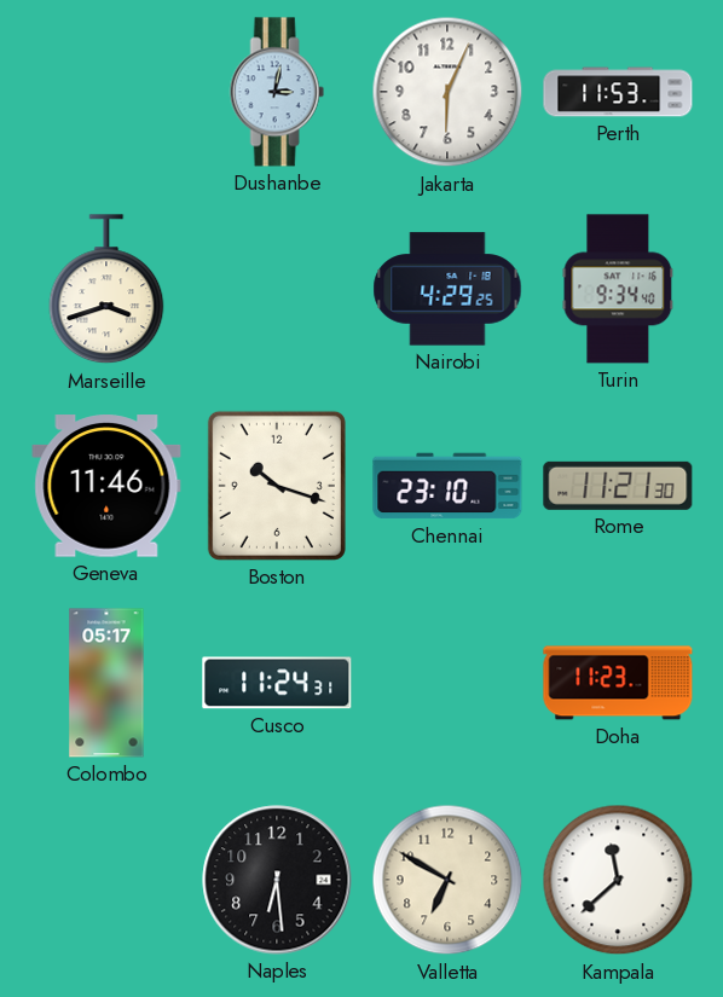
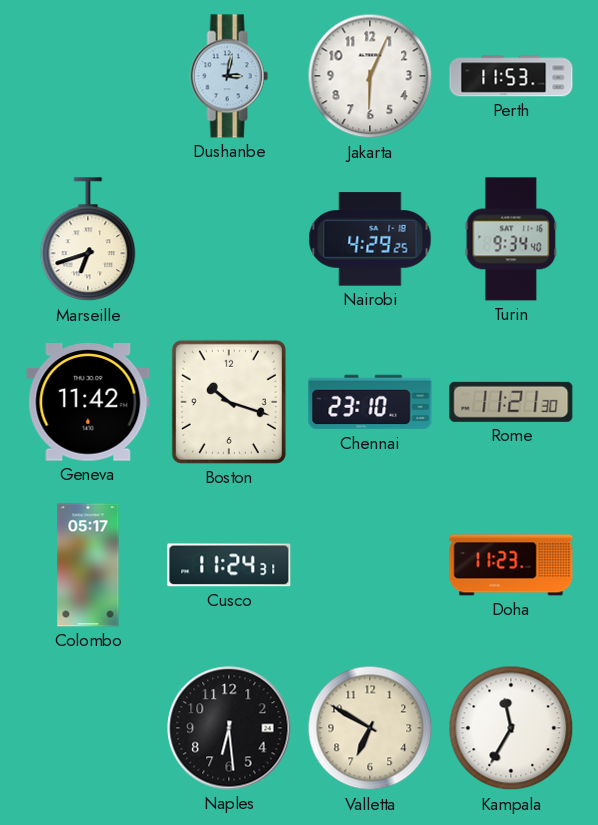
Marseille: 3:42 -> 6:42
Geneva: 11:46 -> 11:42
Kampala: 11:38 -> 11:35
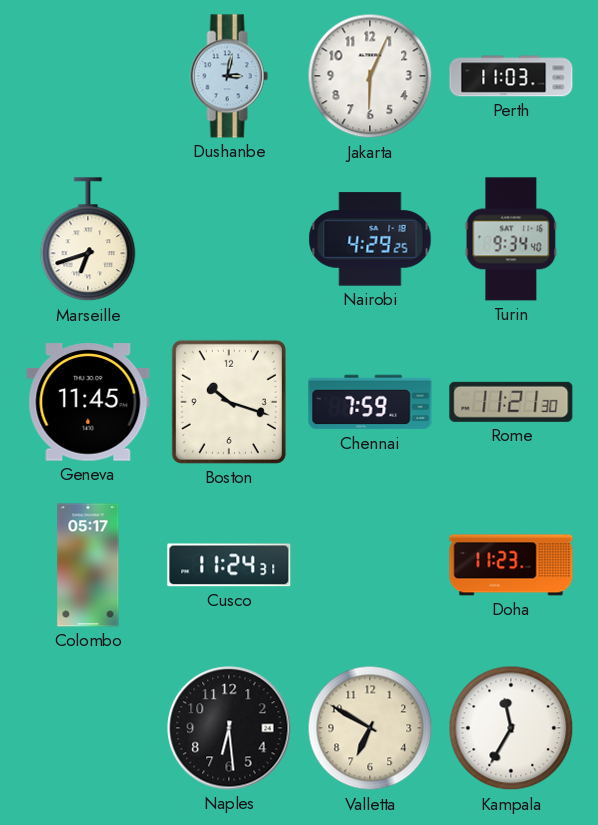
Perth: 11:53 -> 11:03
Geneva: 11:42 -> 11:45
Chennai: 23:10 -> 7:59
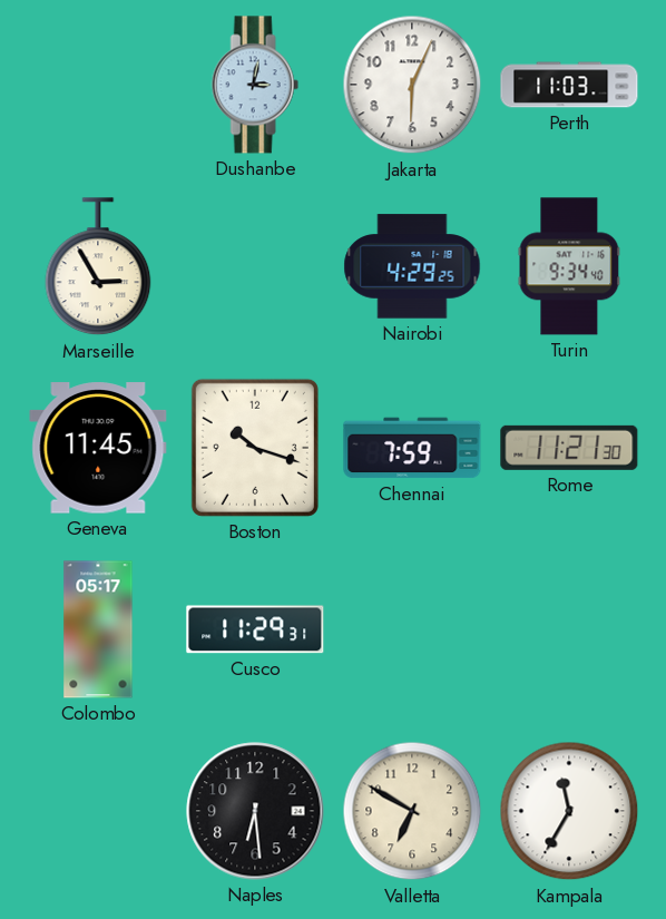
Marseille: 6:42 -> 2:55
Cusco: 11:24 -> 11:29
Doha: 11:23 -> none
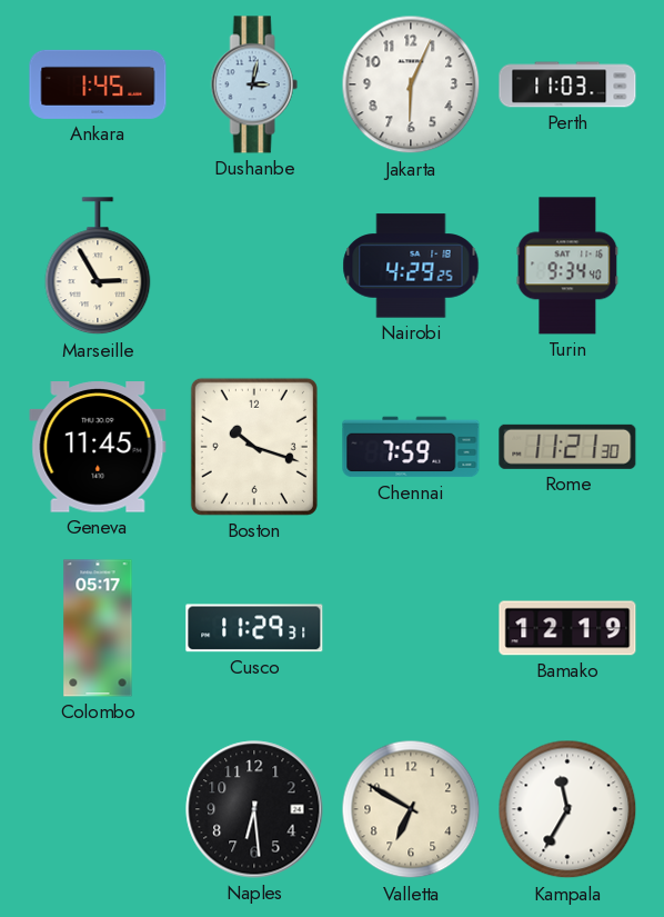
Ankara: none -> 1:45
Bamako: none -> 12:19
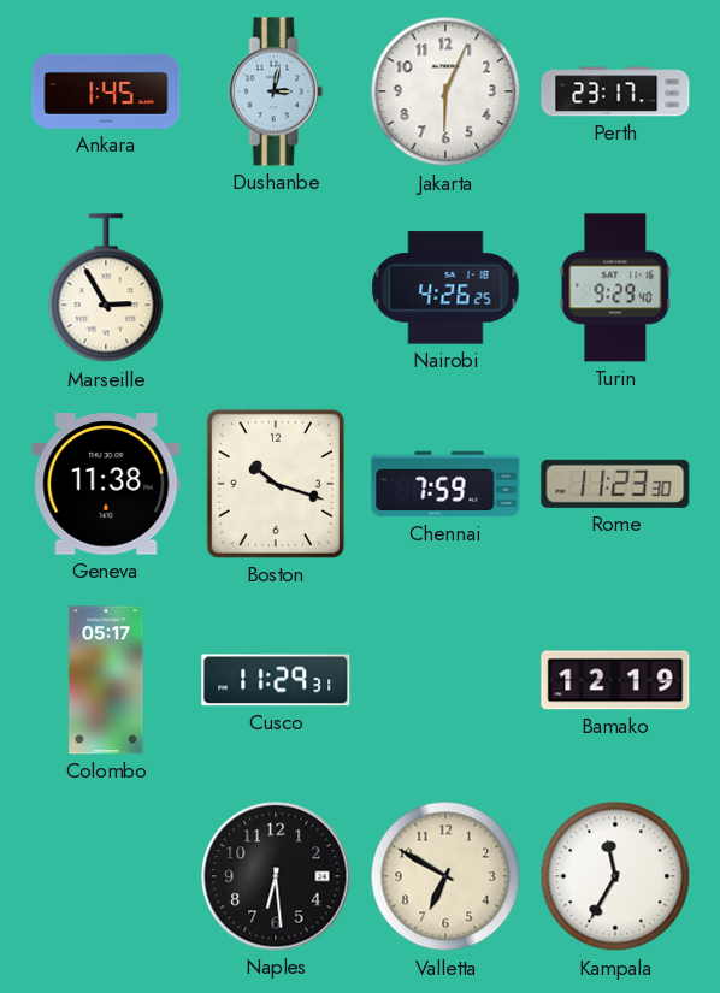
Perth: 11:03 -> 23:17
Nairobi: 4:29 -> 4:26
Turin: 9:34 -> 9:29
Geneva: 11:45 -> 11:38
Rome: 11:21 -> 11:23
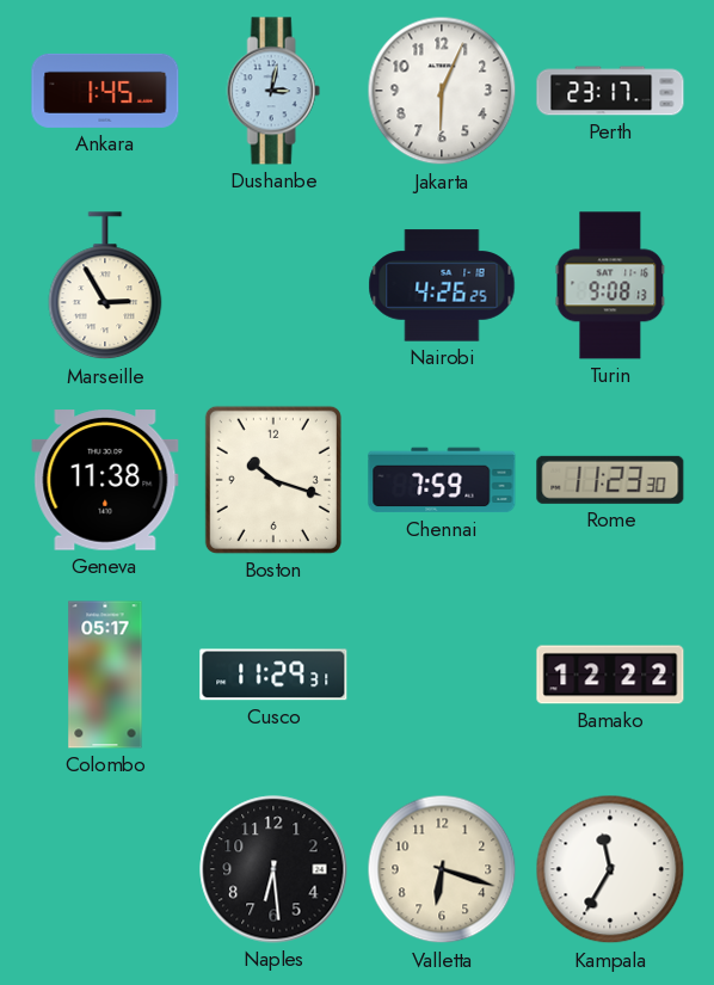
Turin: 9:29 -> 9:08
Bamako: 12:19 -> 12:22
Valletta: 6:50 -> 6:18
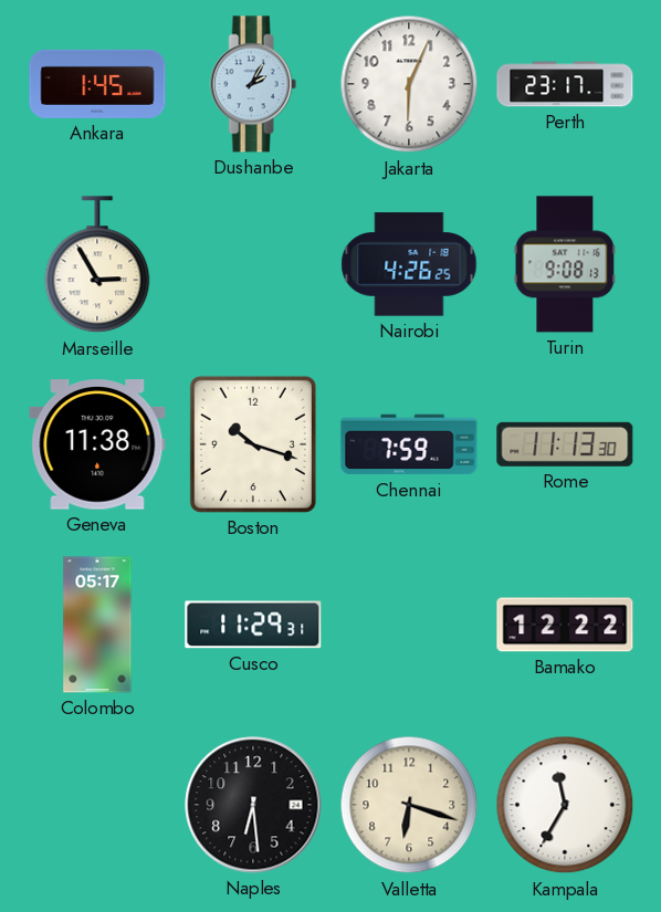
Dushanbe: 3:02 -> 2:05
Rome: 11:23 -> 11:13
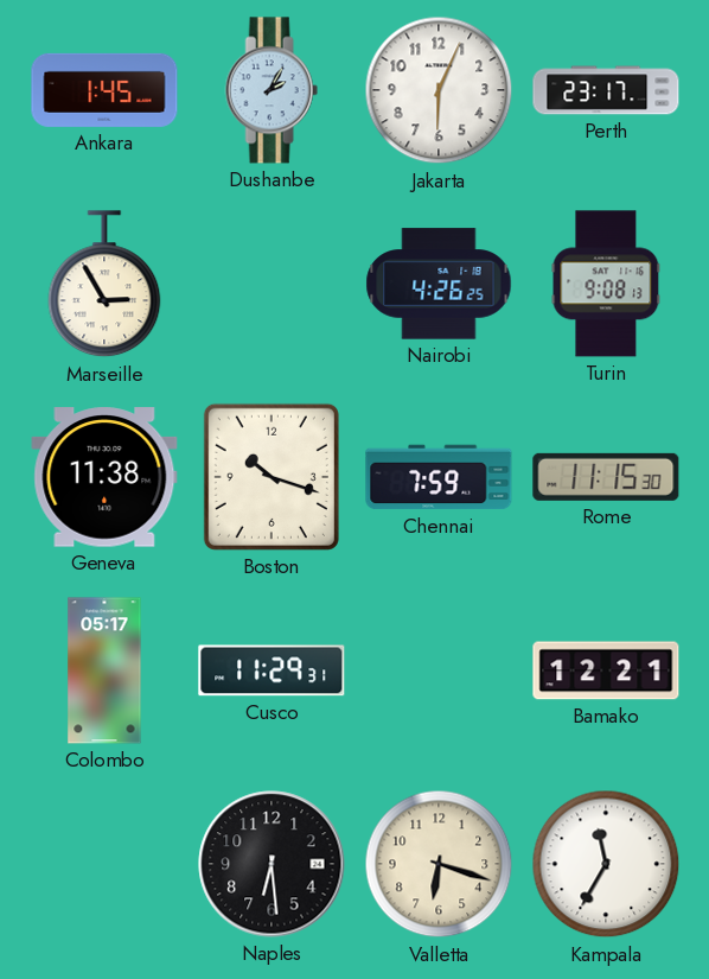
Rome: 11:13 -> 11:15
Bamako: 12:22 -> 12:21
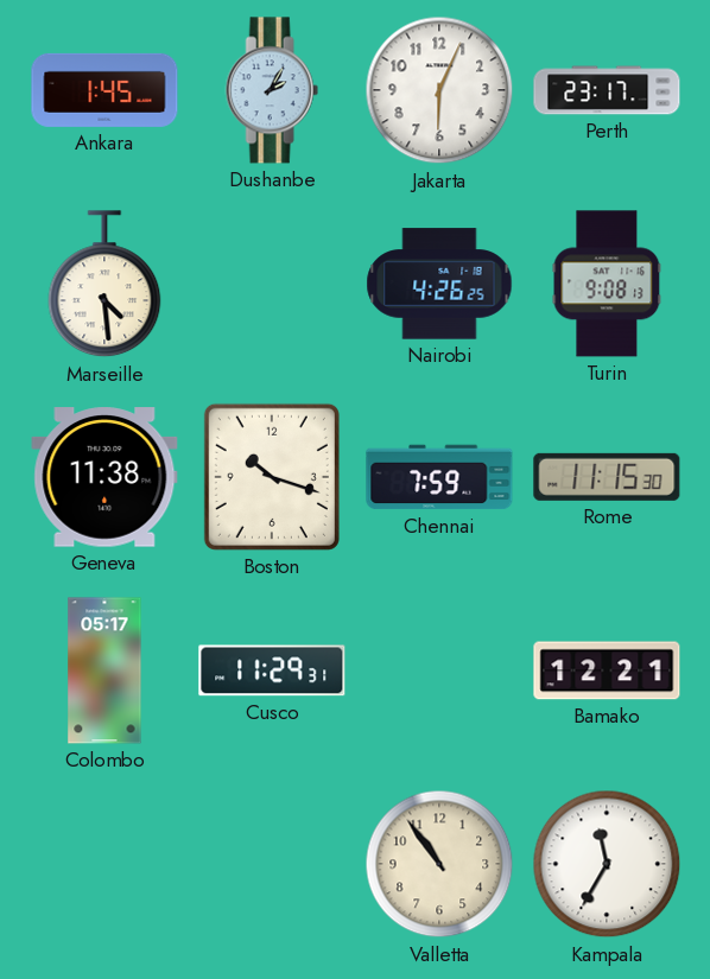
Marseille: 2:55 -> 4:29
Naples: 6:29 -> none
Valletta: 6:18 -> 10:54
